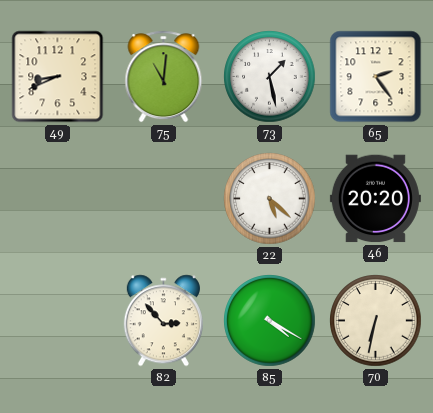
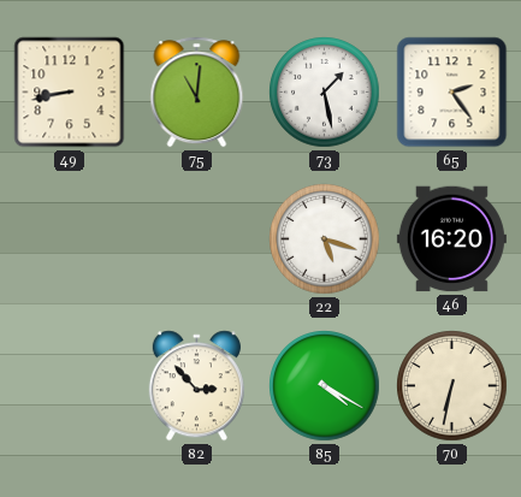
49: 8:41 -> 8:43
22: 5:22 -> 5:18
46: 20:20 -> 16:20
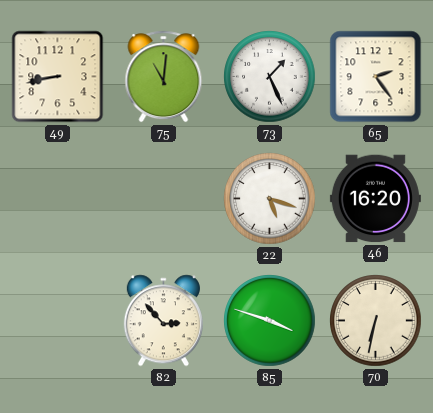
73: 1:28 -> 1:26
85: 4:20 -> 3:48
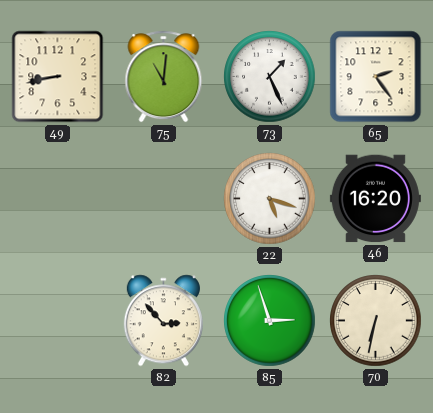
85: 3:48 -> 2:57
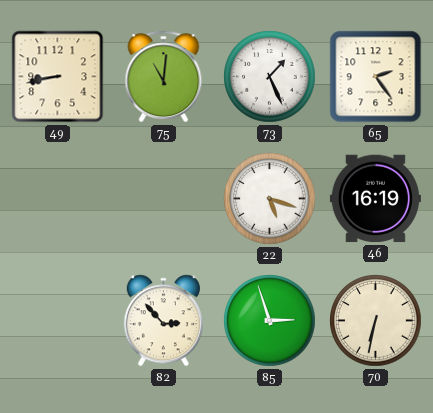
46: 16:20 -> 16:19
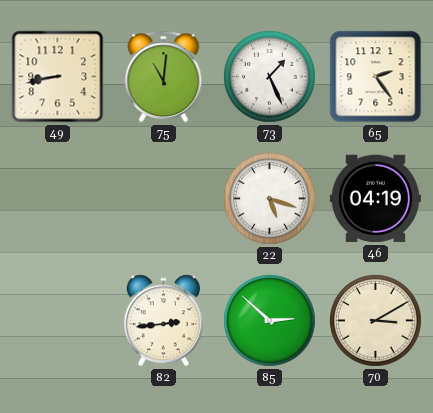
46: 16:19 -> 04:19
82: 2:53 -> 2:44
85: 2:57 -> 2:52
70: 6:32 -> 3:10
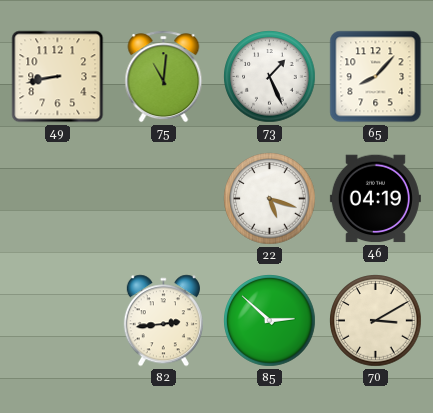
65: 2:24 -> 8:07
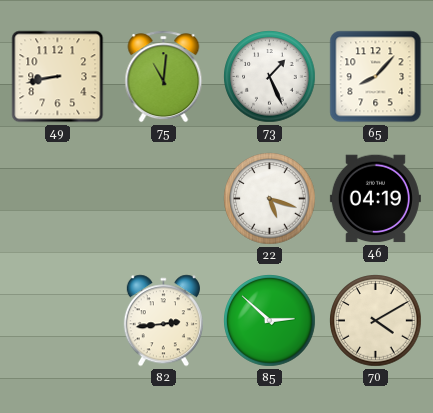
70: 3:10 -> 4:10
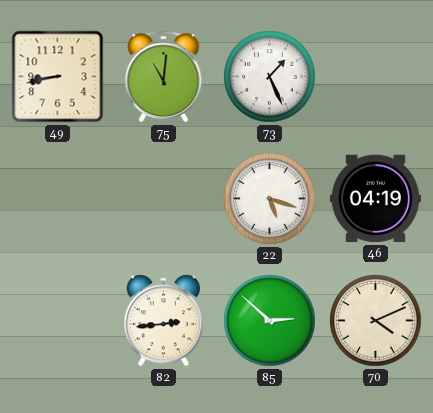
65: 8:07 -> none
70: 4:10 -> 4:11
